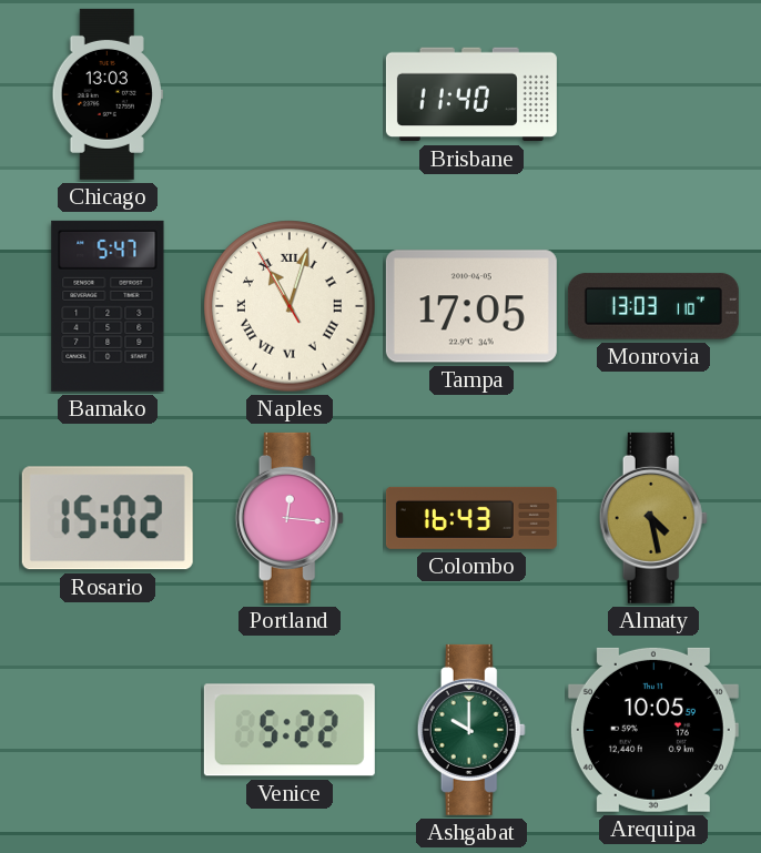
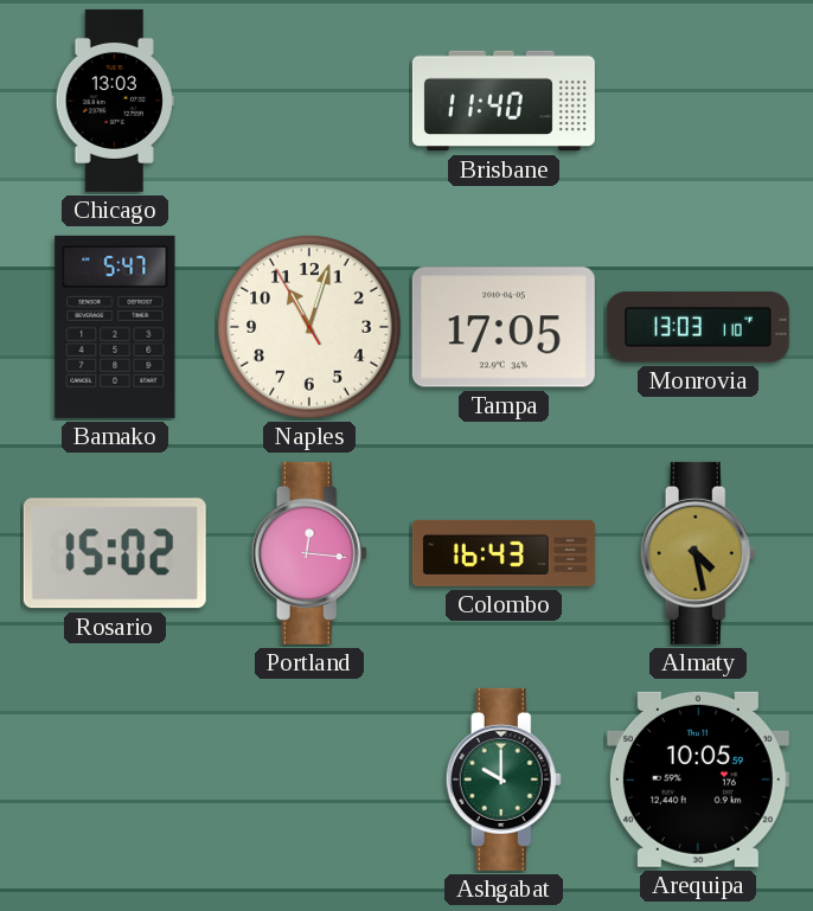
Naples numerals: Roman -> Arabic
Venice: 5:22 -> none
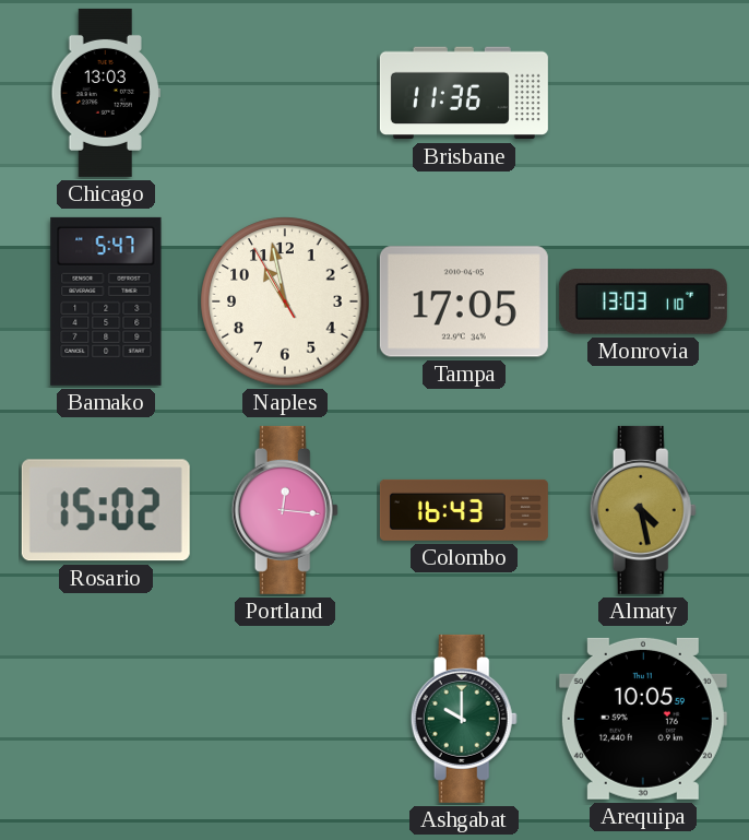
Brisbane: 11:40 -> 11:36
Naples: 11:02 -> 10:57
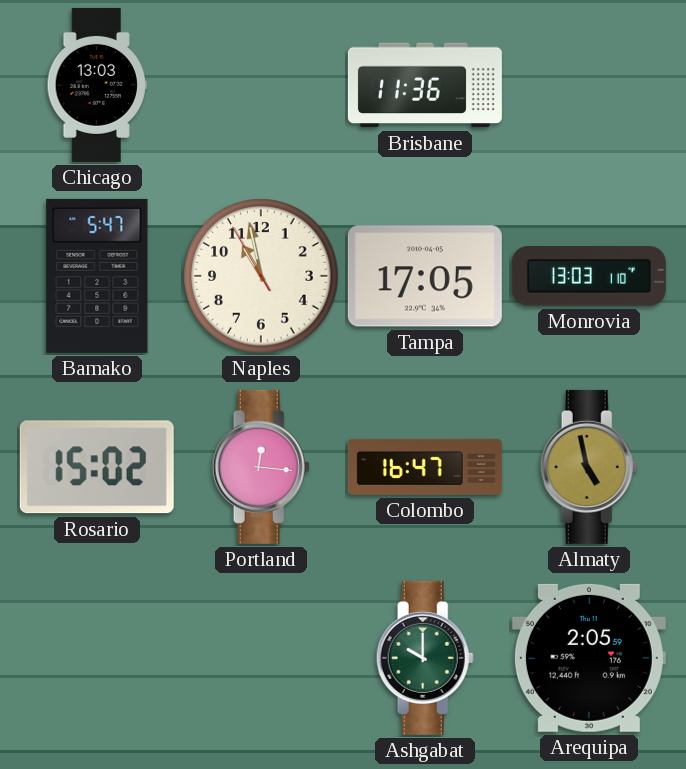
Colombo: 16:43 -> 16:47
Almaty: 4:28 -> 4:58
Arequipa: 10:05 -> 2:05
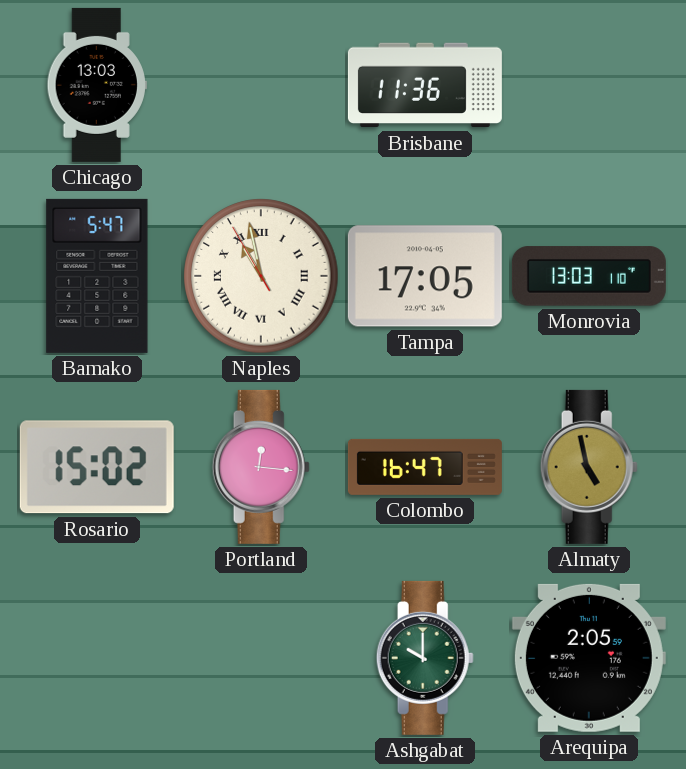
Naples numerals: Arabic -> Roman
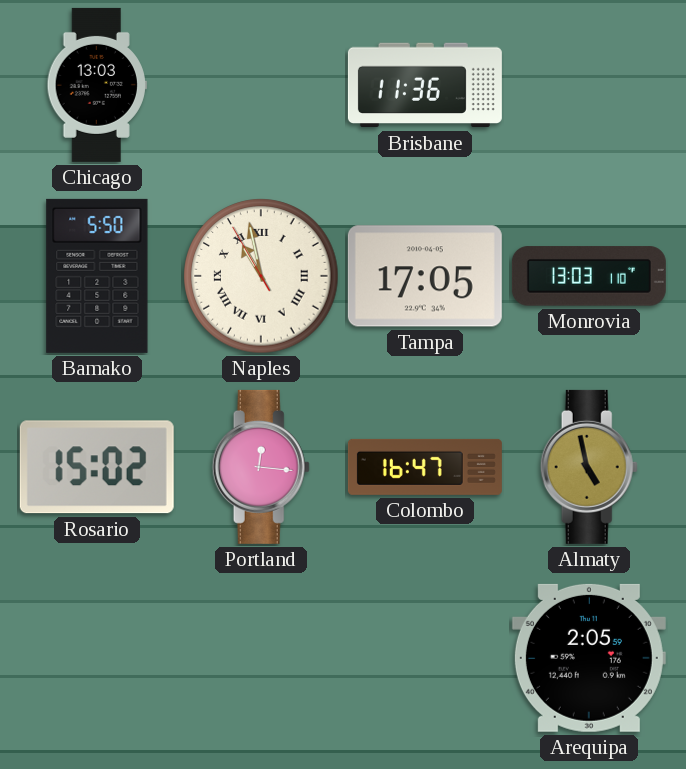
Bamako: 5:47 -> 5:50
Ashgabat: 10:00 -> none
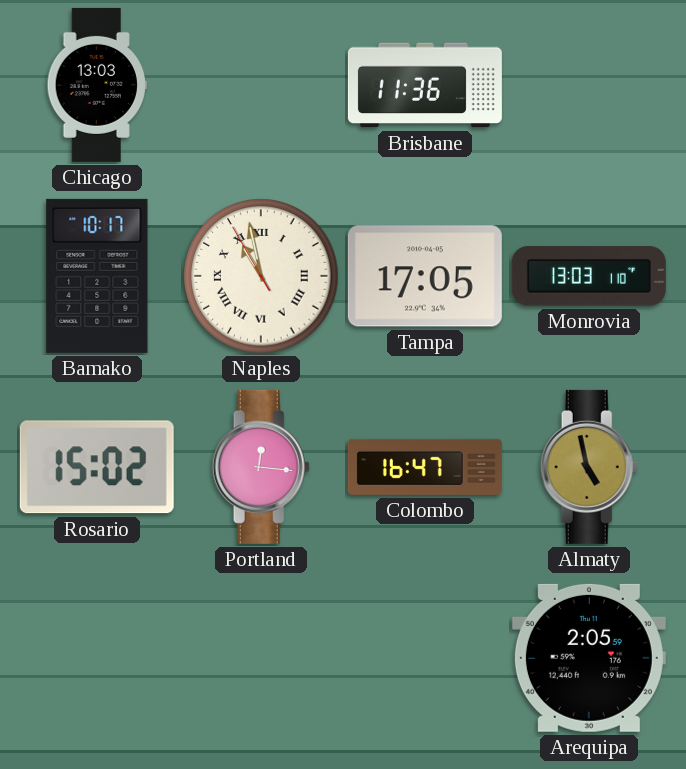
Bamako: 5:50 -> 10:17
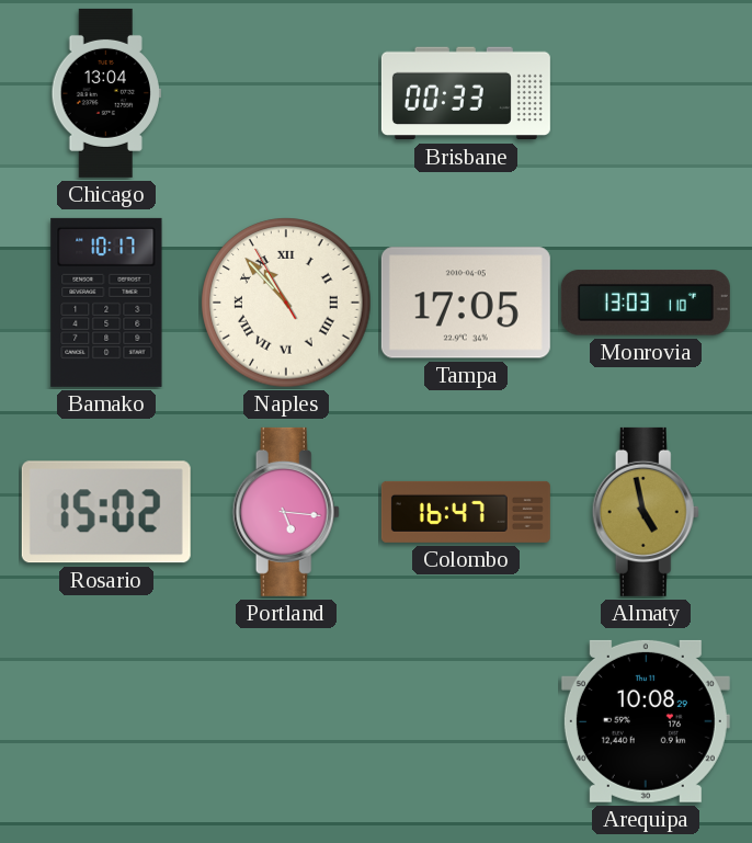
Chicago: 13:03 -> 13:04
Brisbane: 11:36 -> 00:33
Naples: 10:57 -> 10:52
Portland: 12:16 -> 5:16
Arequipa: 2:05 -> 10:08
